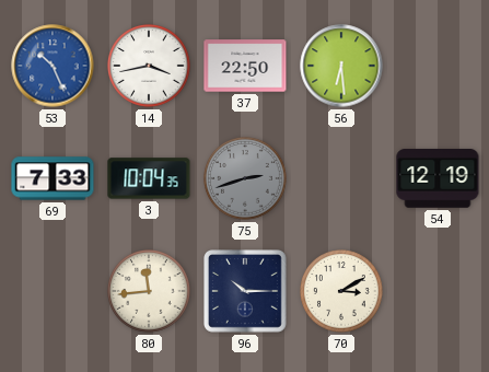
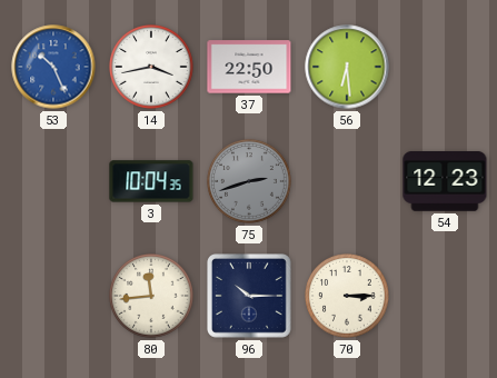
69: 7:33 -> none
54: 12:19 -> 12:23
70: 3:10 -> 3:15
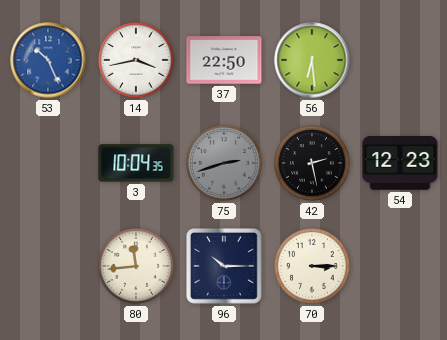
42: none -> 2:28
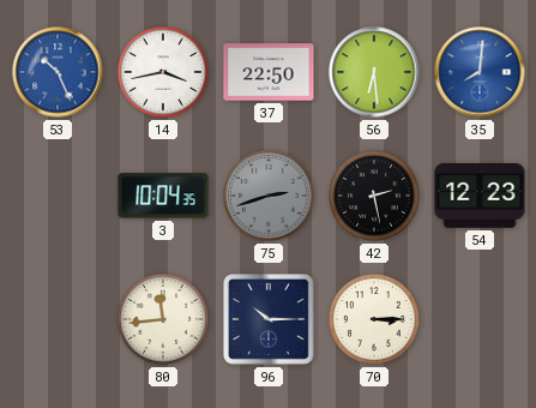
35: none -> 8:01
